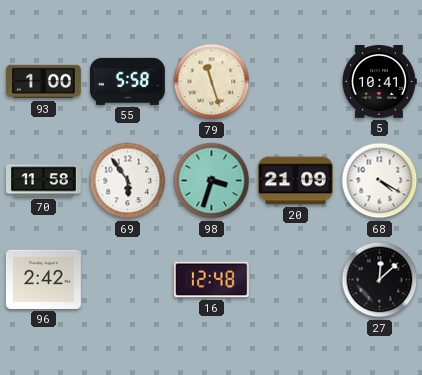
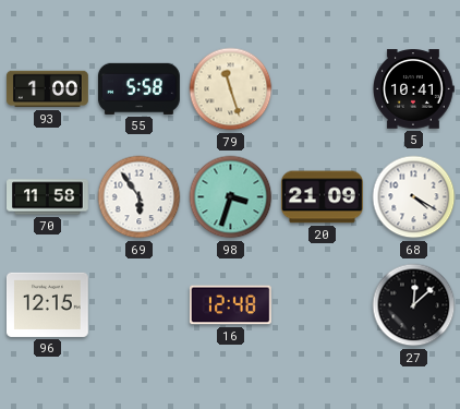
96: 2:42 -> 12:15
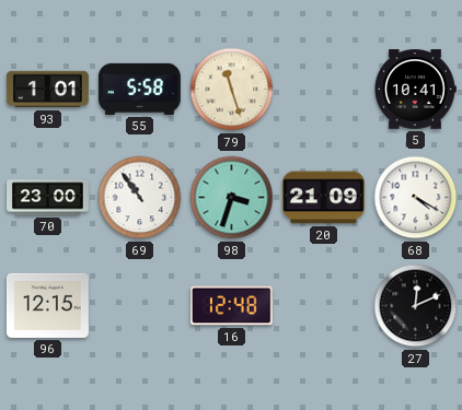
93: 1:00 -> 1:01
70: 11:58 -> 23:00
69: 5:54 -> 10:54
27: 12:08 -> 12:11
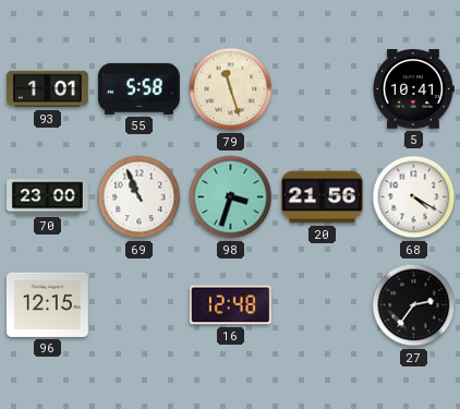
69: 10:54 -> 10:56
20: 21:09 -> 21:56
27: 12:11 -> 2:36
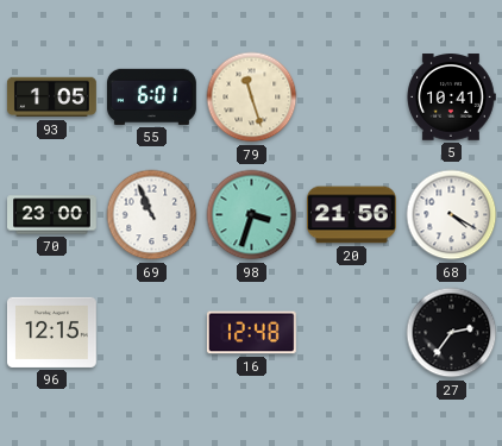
93: 1:01 -> 1:05
55: 5:58 -> 6:01
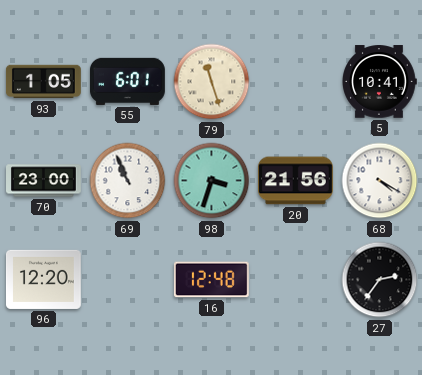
96: 12:15 -> 12:20
